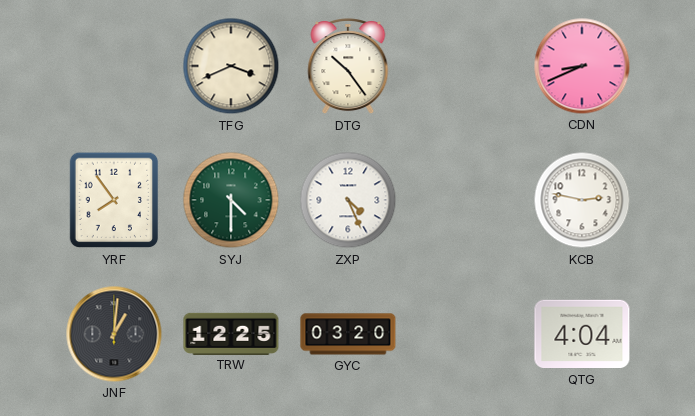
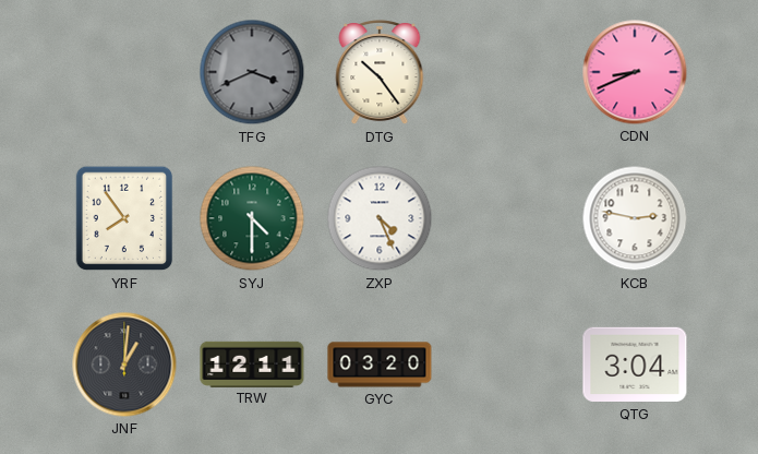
TFG dial: cream -> grey
TRW: 12:25 -> 12:11
QTG: 4:04 -> 3:04
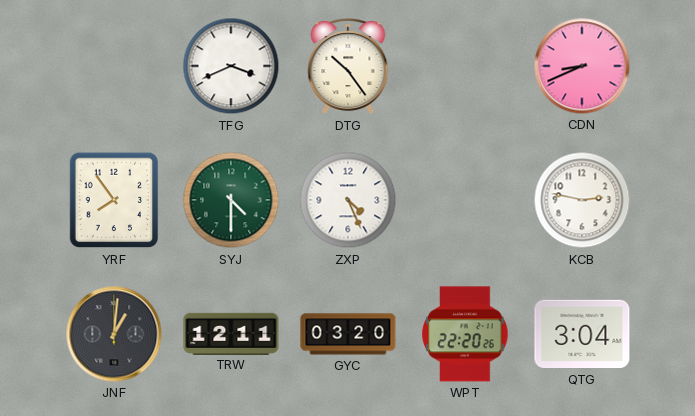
TFG dial: grey -> white
WPT: none -> 22:20
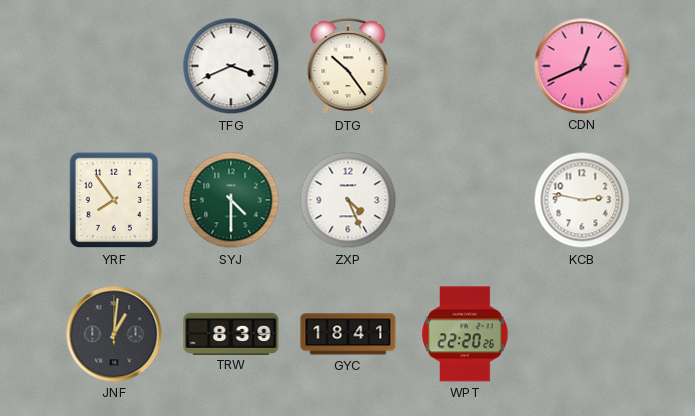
CDN: 8:41 -> 12:41
TRW: 12:11 -> 8:39
GYC: 03:20 -> 18:41
QTG: 3:04 -> none
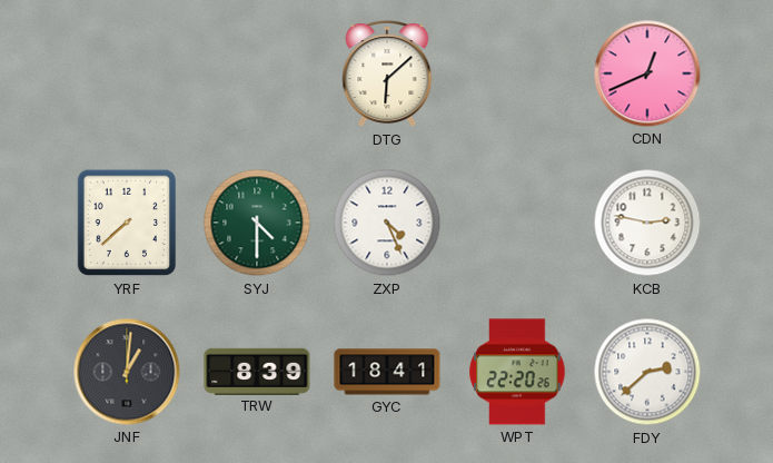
TFG: 3:41 -> none
DTG: 10:24 -> 6:08
YRF: 7:54 -> 7:38
FDY: none -> 2:38
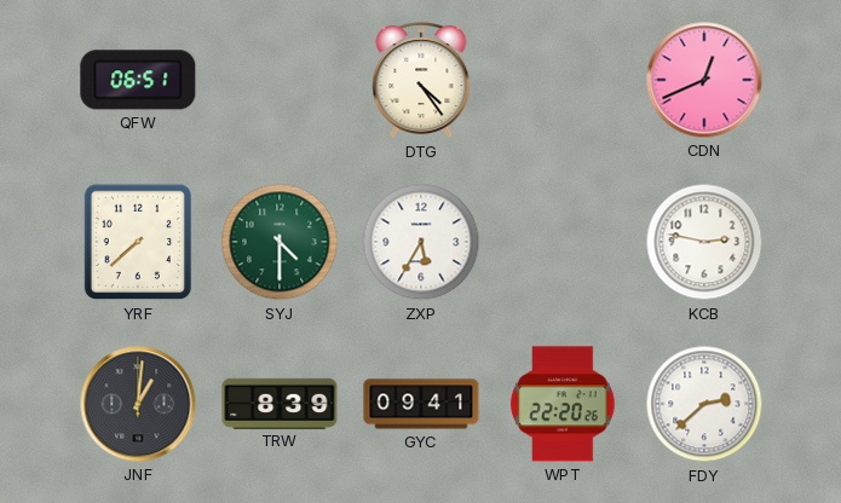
QFW: none -> 06:51
DTG: 6:08 -> 4:24
ZXP: 4:26 -> 5:35
GYC: 18:41 -> 09:41
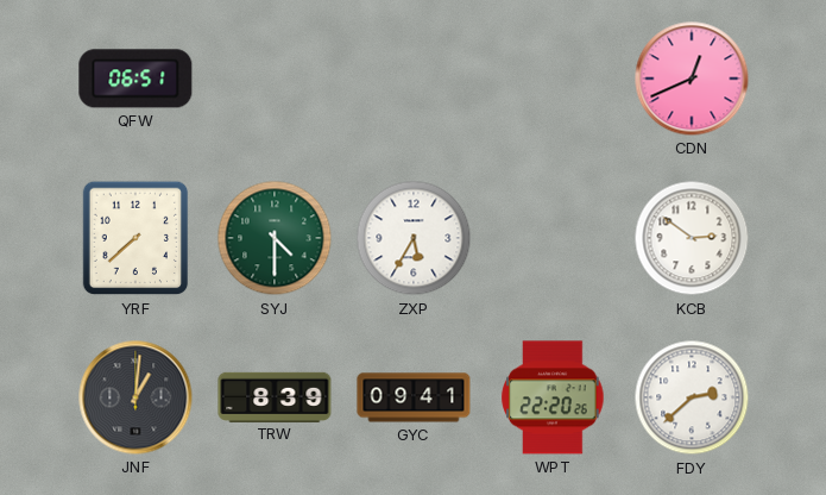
DTG: 4:24 -> none
KCB: 2:47 -> 2:51
